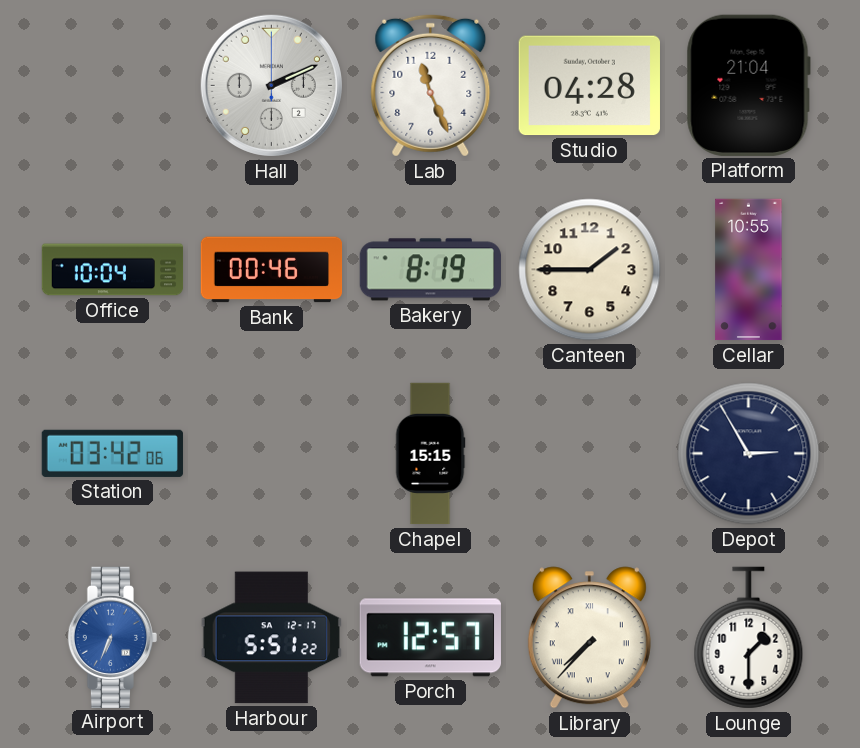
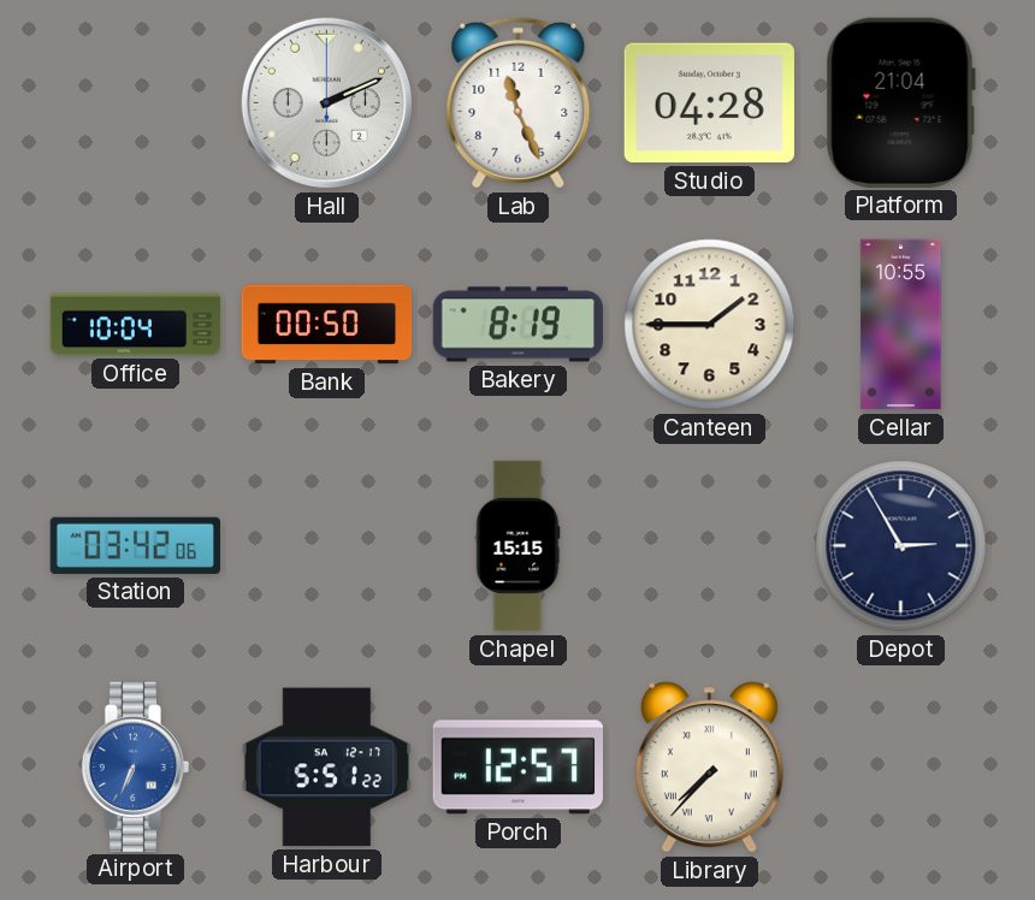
Bank: 00:46 -> 00:50
Lounge: 1:30 -> none
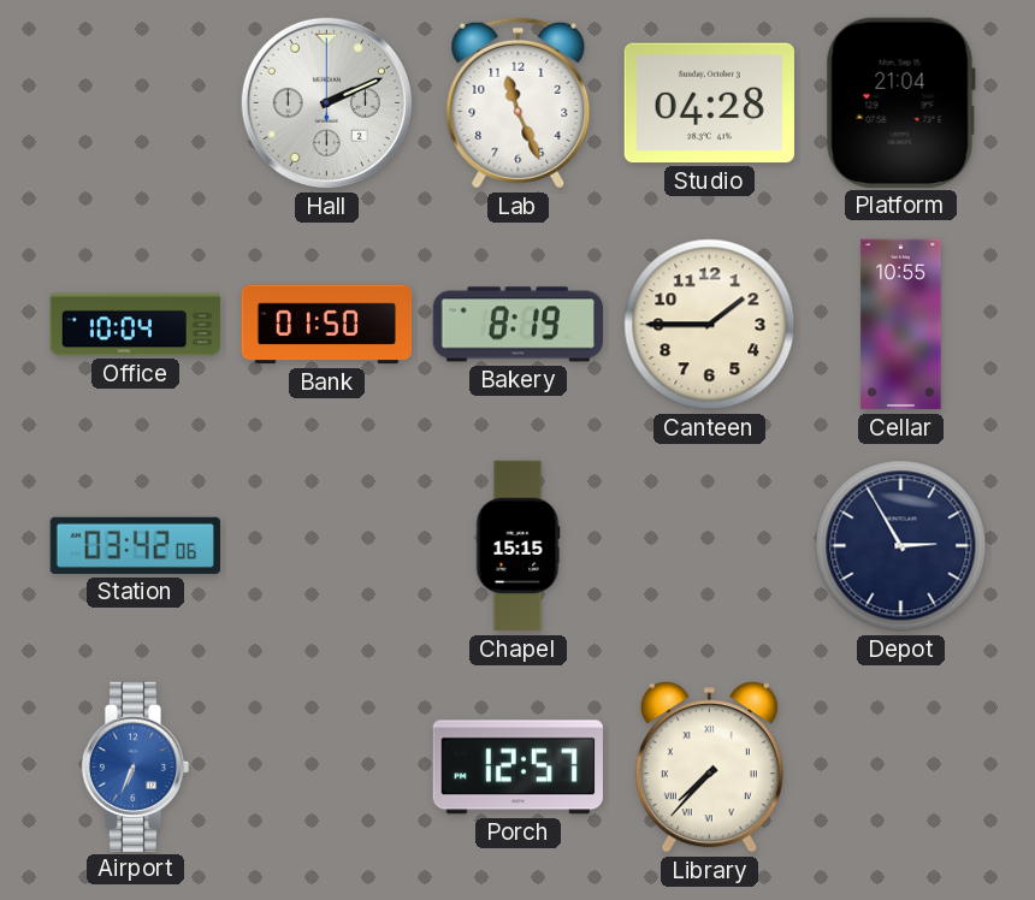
Bank: 00:50 -> 01:50
Harbour: 5:51 -> none
